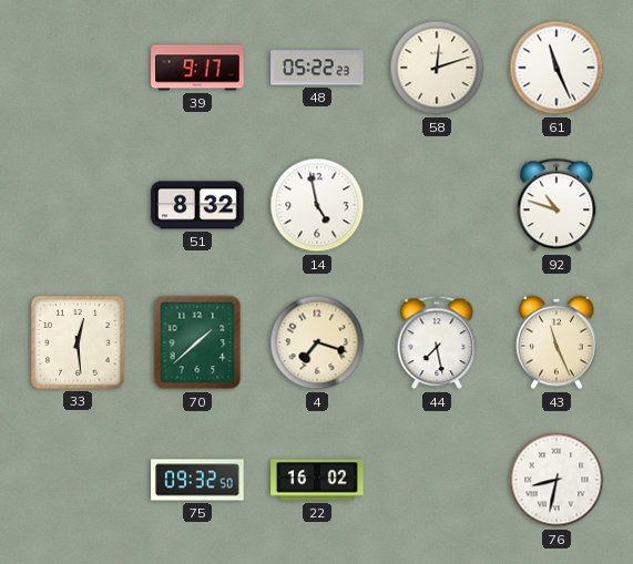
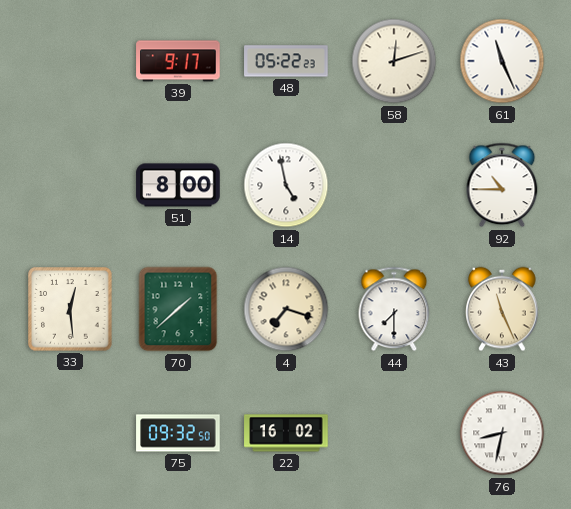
51: 8:32 -> 8:00
92: 10:48 -> 10:45
44: 7:28 -> 7:30
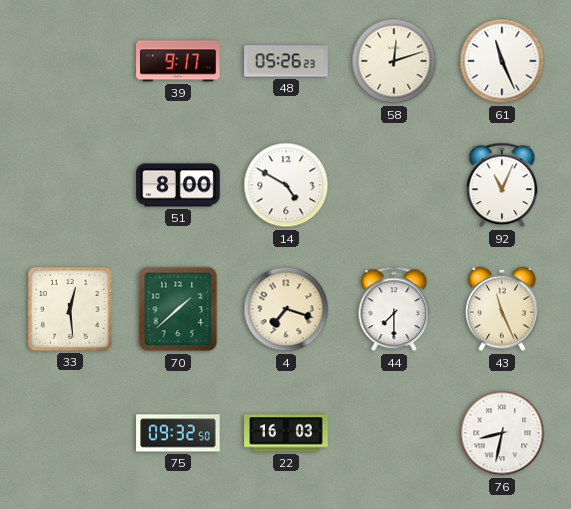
48: 05:22 -> 05:26
14: 4:58 -> 4:50
92: 10:45 -> 11:04
22: 16:02 -> 16:03
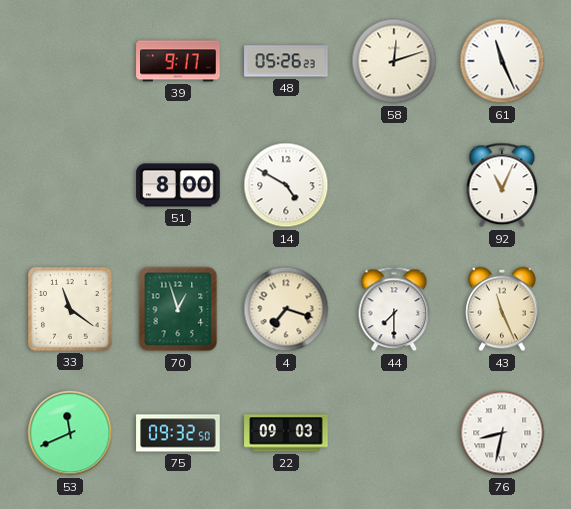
33: 12:29 -> 11:21
70: 1:38 -> 12:57
53: none -> 11:41
22: 16:03 -> 09:03
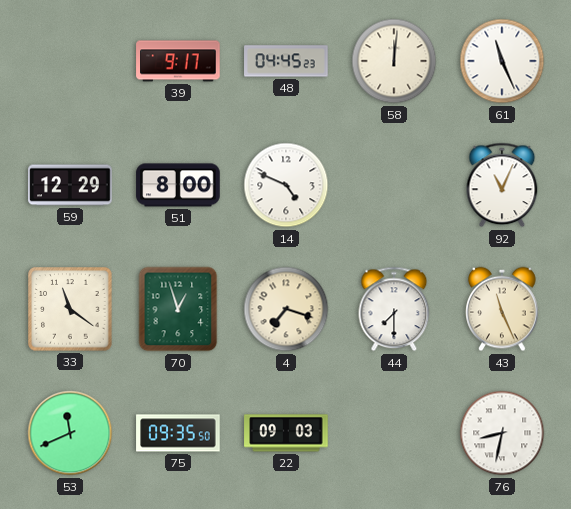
48: 05:26 -> 04:45
58: 12:12 -> 12:01
59: none -> 12:29
14: 4:50 -> 4:49
75: 09:32 -> 09:35
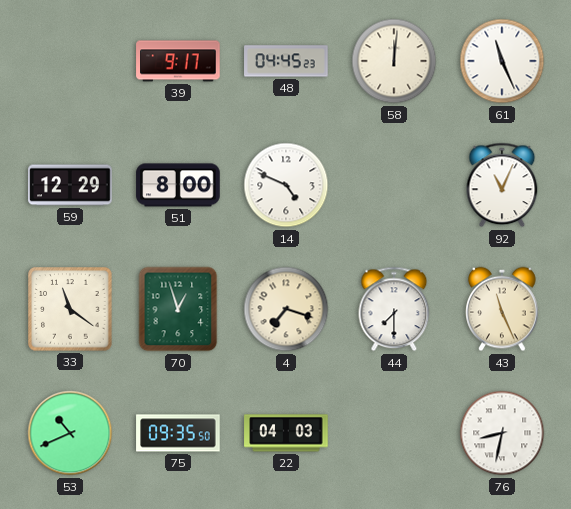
53: 11:41 -> 10:41
22: 09:03 -> 04:03
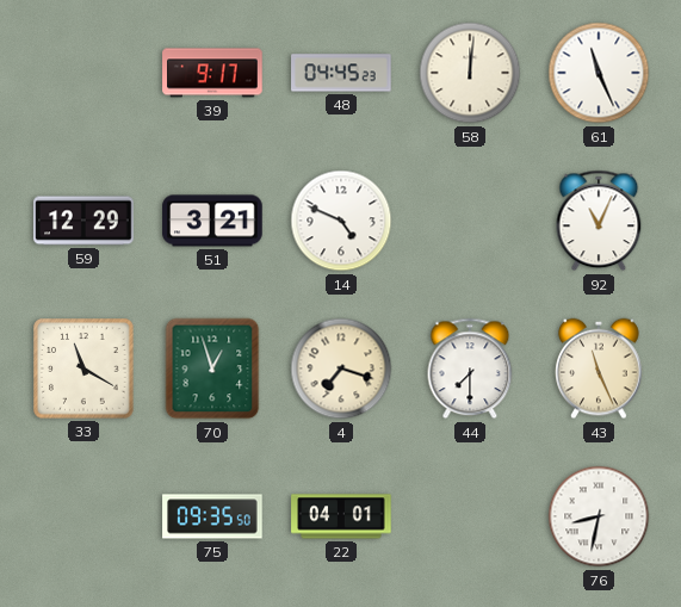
51: 8:00 -> 3:21
33: 11:21 -> 11:20
53: 10:41 -> none
22: 04:03 -> 04:01
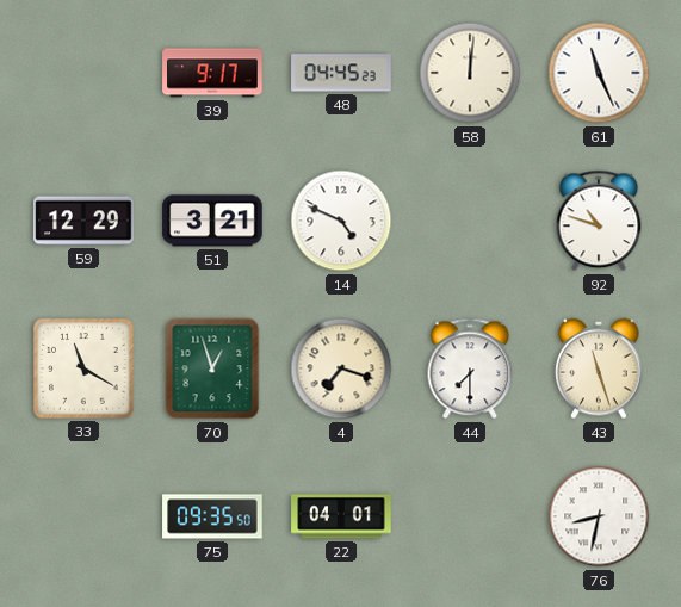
92: 11:04 -> 10:48
43: 11:26 -> 11:27
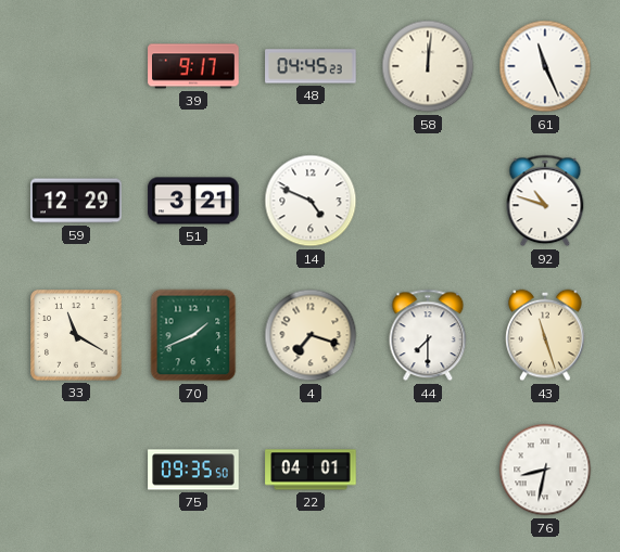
70: 12:57 -> 1:41
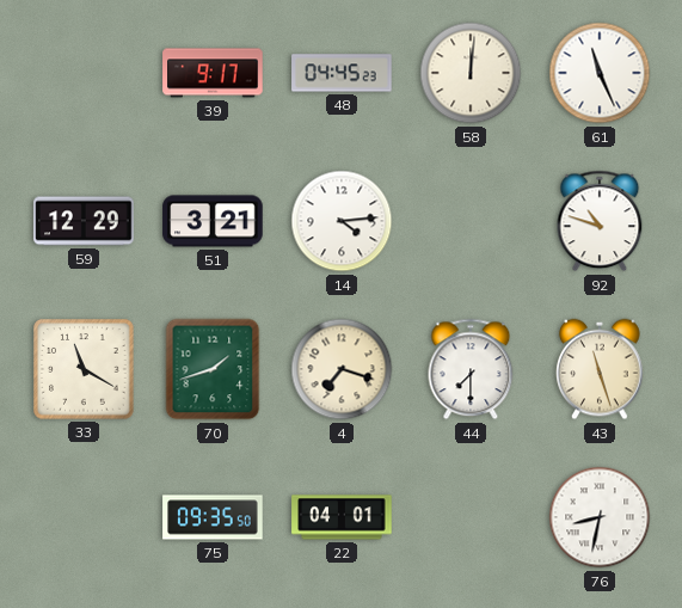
14: 4:49 -> 4:14
70: 1:41 -> 1:42
